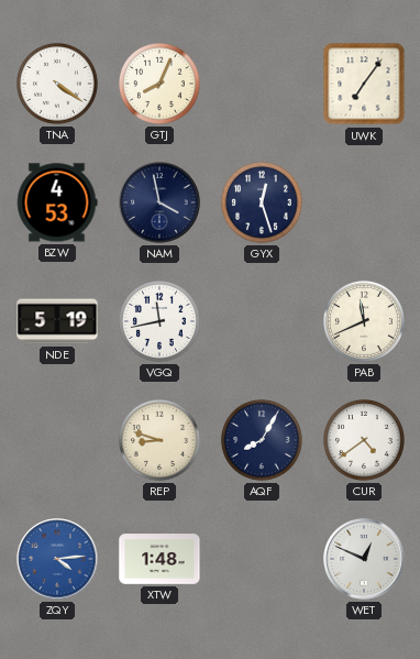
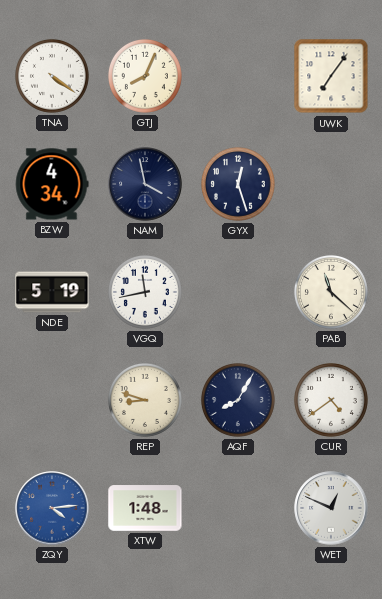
BZW: 4:53 -> 4:34
PAB: 11:41 -> 11:22
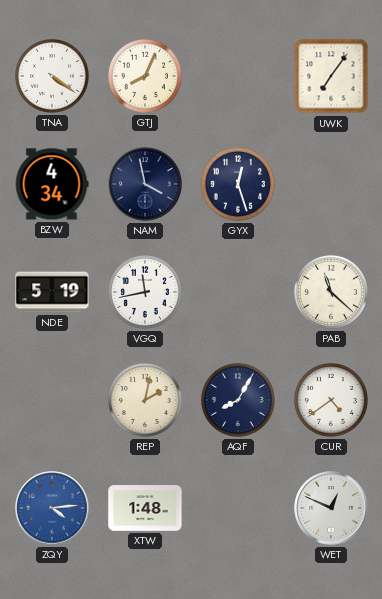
REP: 8:48 -> 2:02
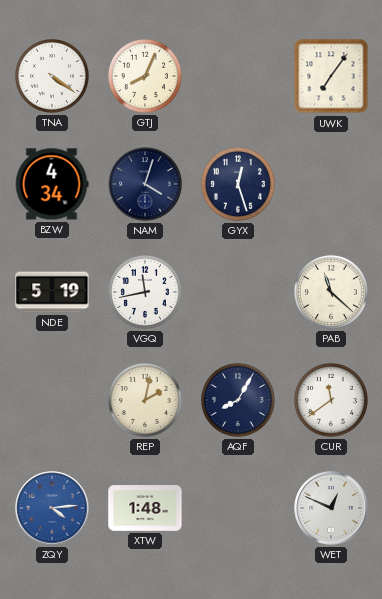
NAM: 3:58 -> 4:03
CUR: 4:39 -> 11:39
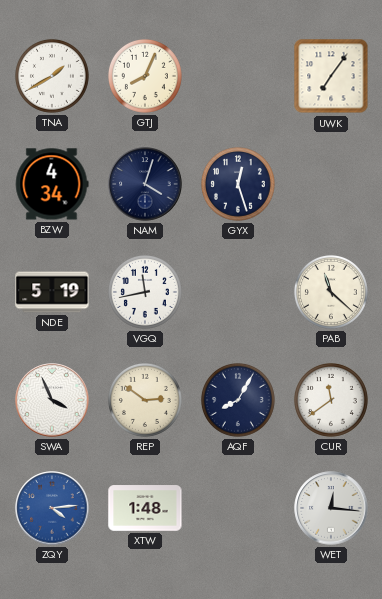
TNA: 4:21 -> 1:40
SWA: none -> 3:56
REP: 2:02 -> 2:51
WET: 12:49 -> 12:16
